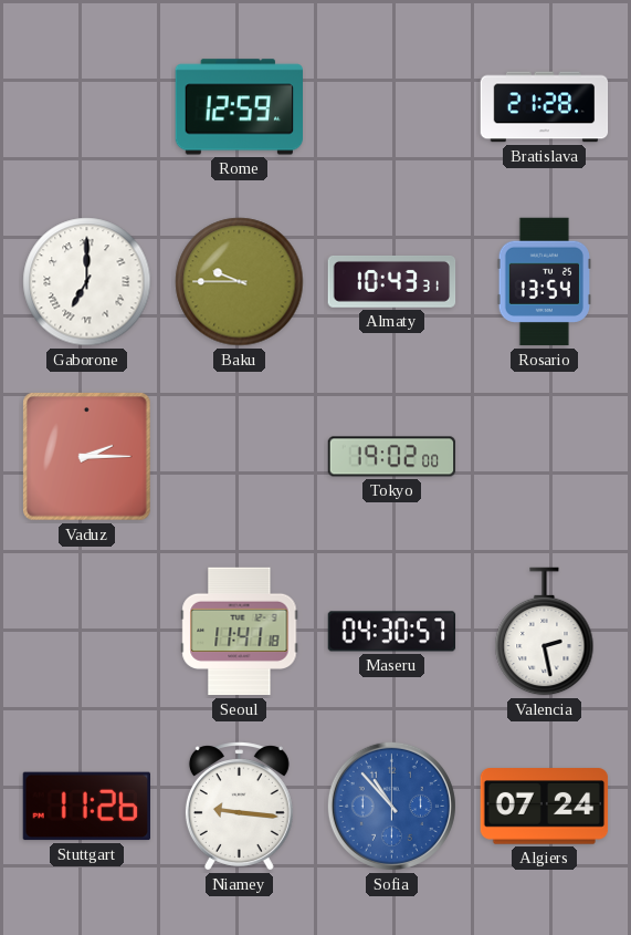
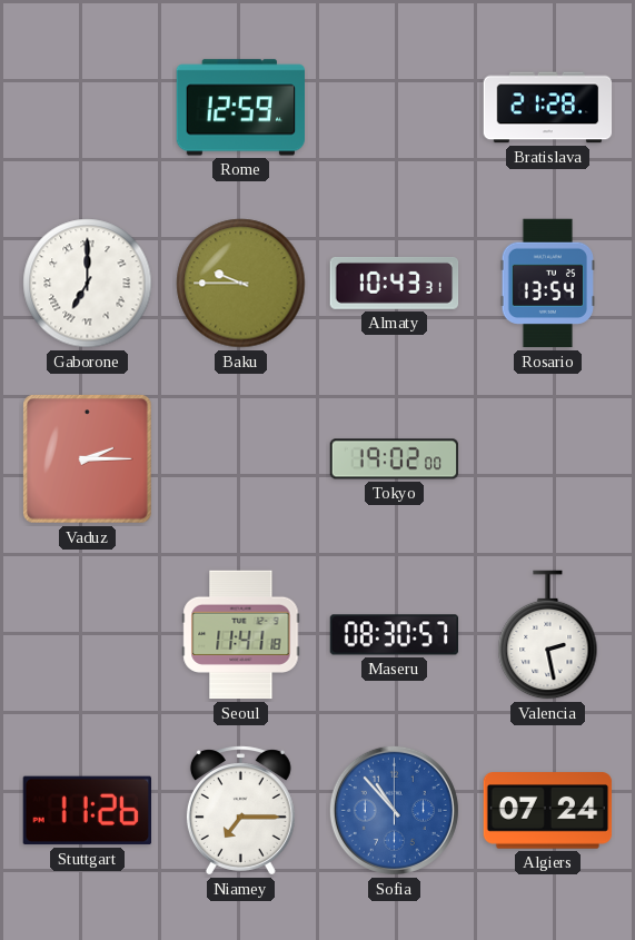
Maseru: 04:30 -> 08:30
Niamey: 9:16 -> 7:15
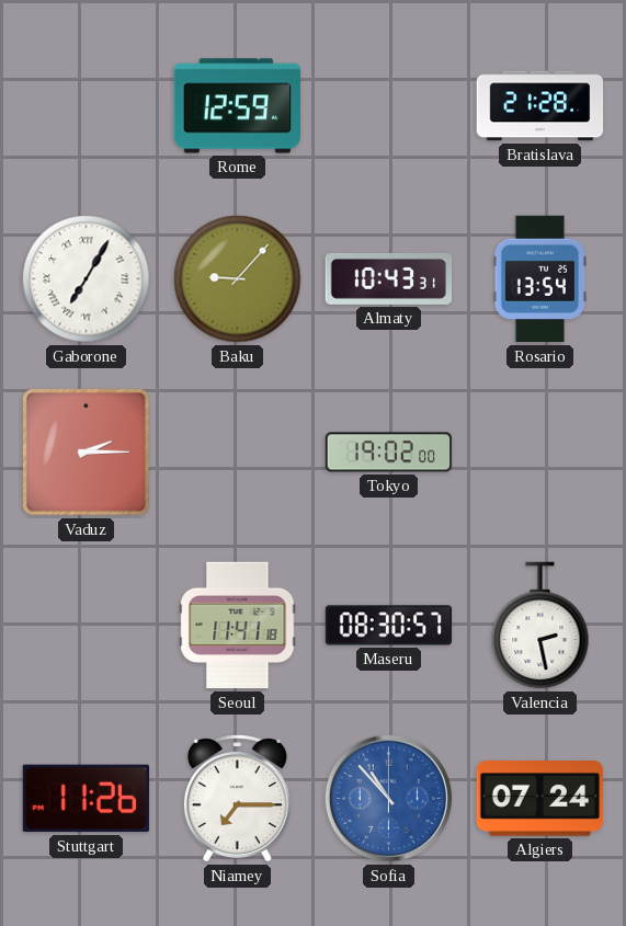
Gaborone: 7:00 -> 7:05
Baku: 9:45 -> 9:07
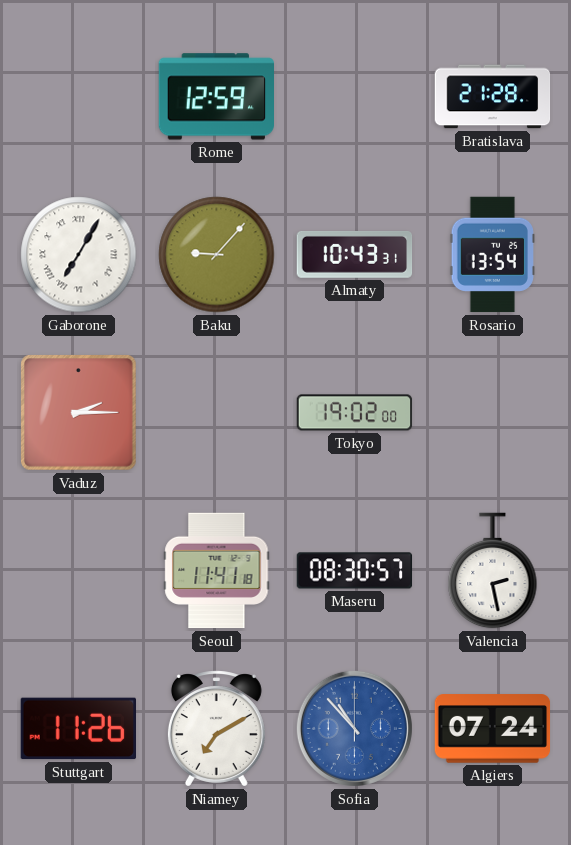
Niamey: 7:15 -> 7:10
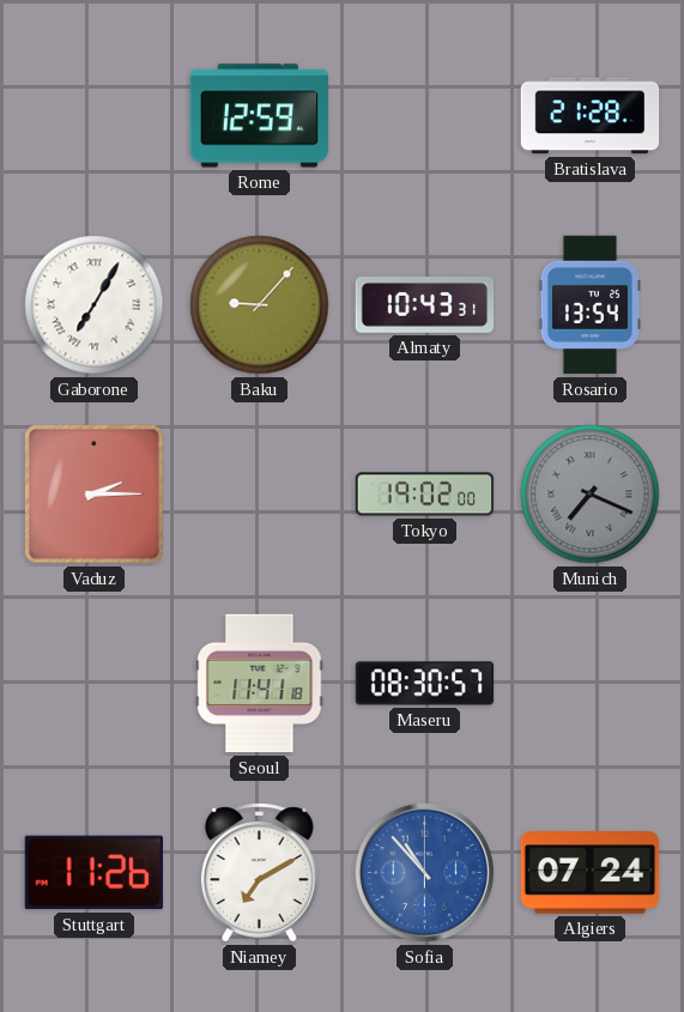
Munich: none -> 7:19
Valencia: 2:28 -> none
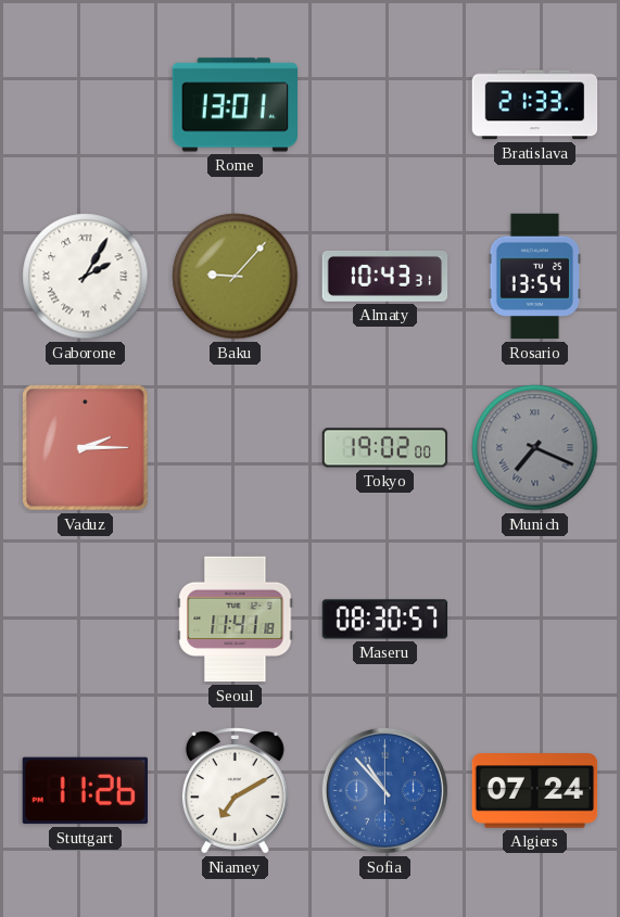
Rome: 12:59 -> 13:01
Bratislava: 21:28 -> 21:33
Gaborone: 7:05 -> 2:05
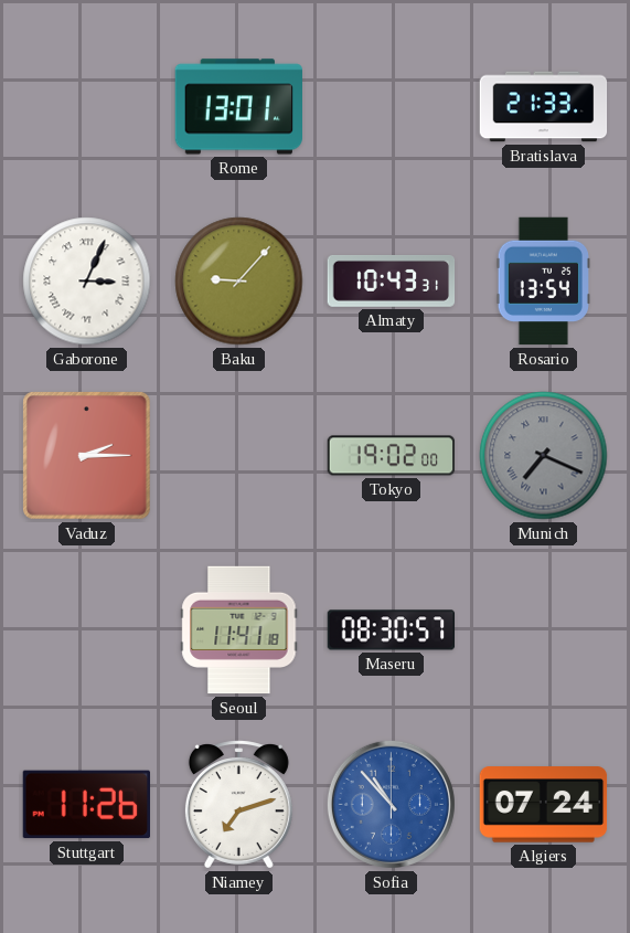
Gaborone: 2:05 -> 3:04
Niamey: 7:10 -> 7:12
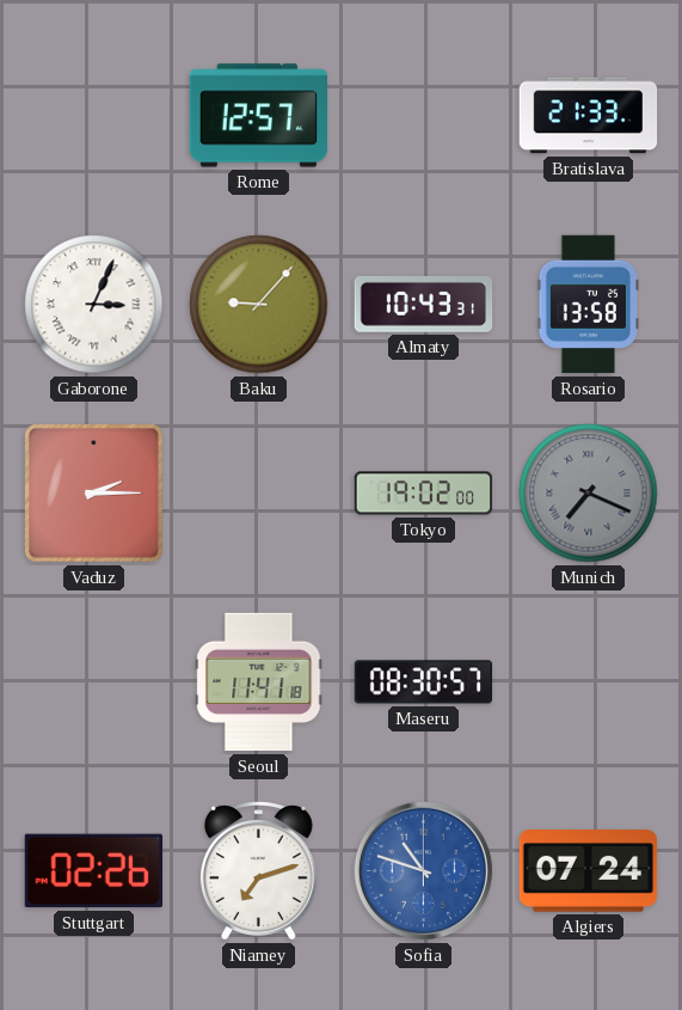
Rome: 13:01 -> 12:57
Rosario: 13:54 -> 13:58
Stuttgart: 11:26 -> 02:26
Sofia: 10:53 -> 10:48
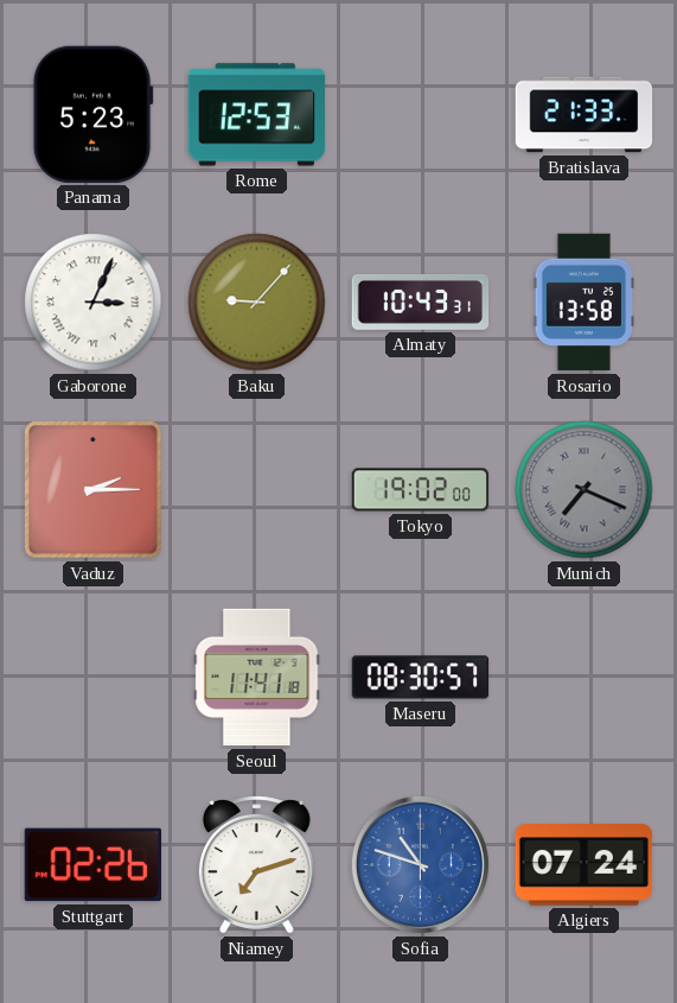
Panama: none -> 5:23
Rome: 12:57 -> 12:53
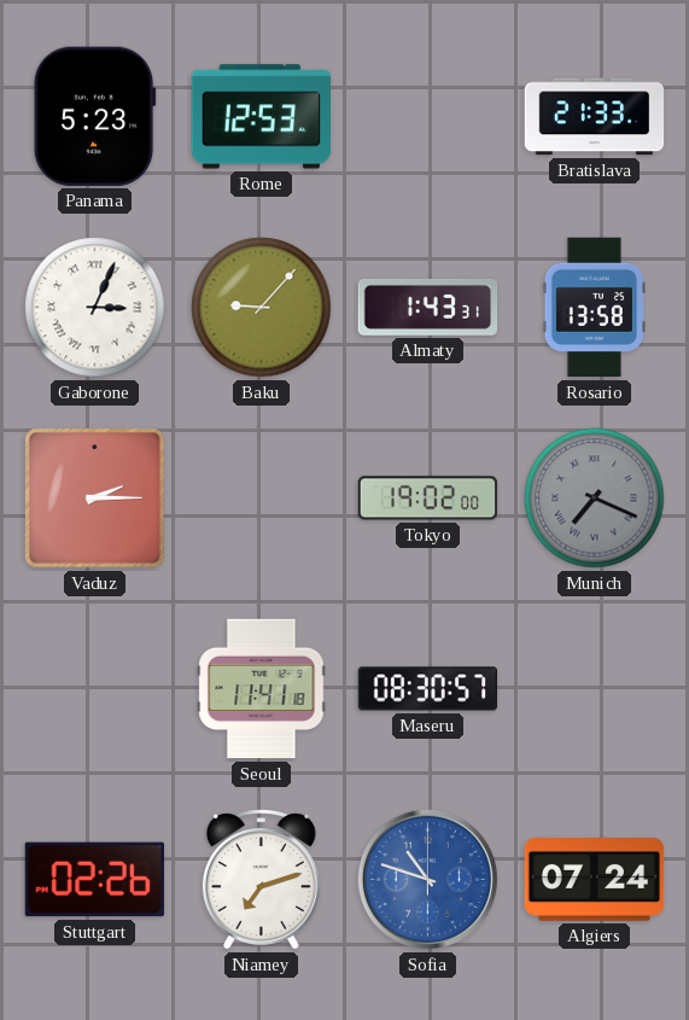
Almaty: 10:43 -> 1:43
